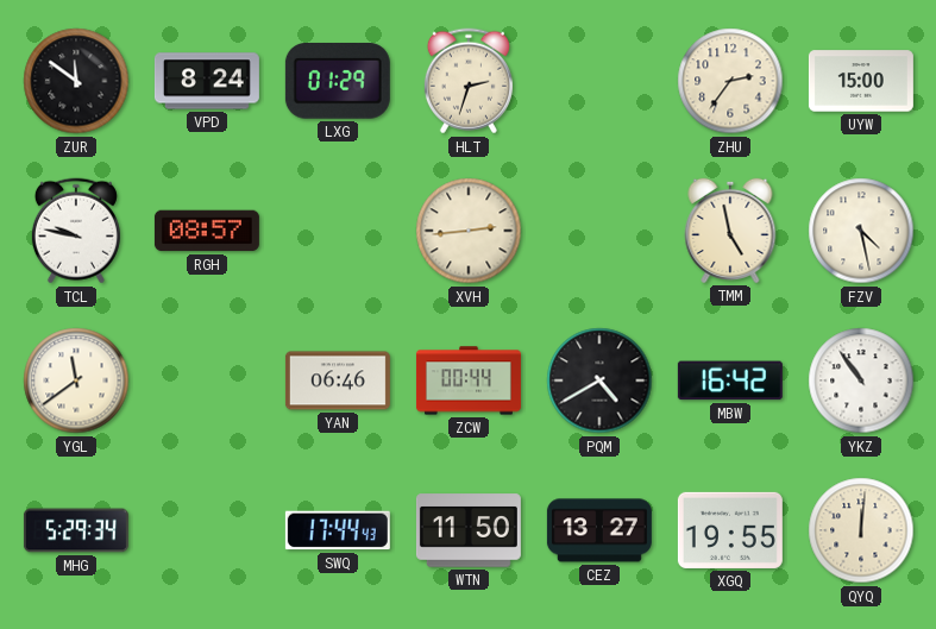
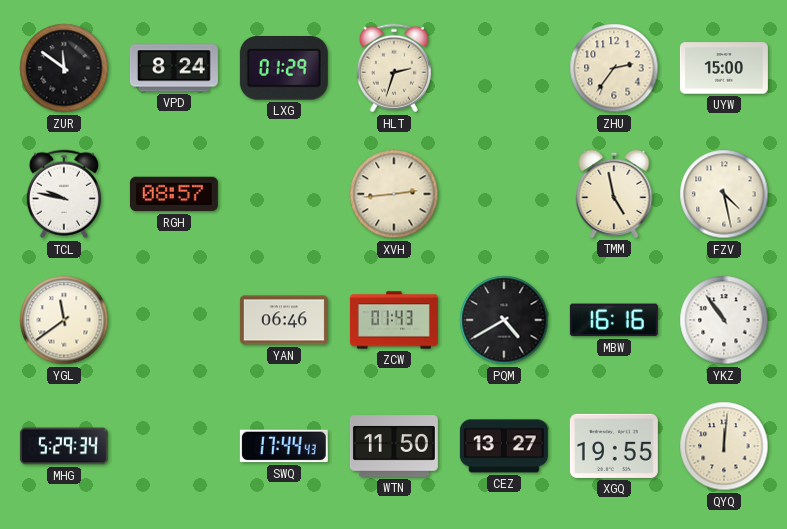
ZCW: 00:44 -> 01:43
MBW: 16:42 -> 16:16
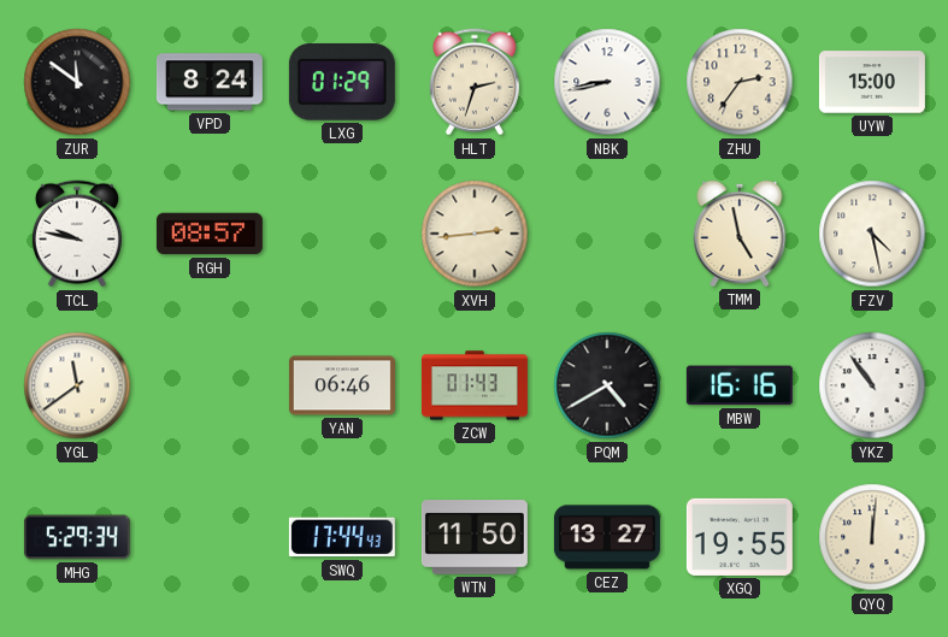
NBK: none -> 8:43
